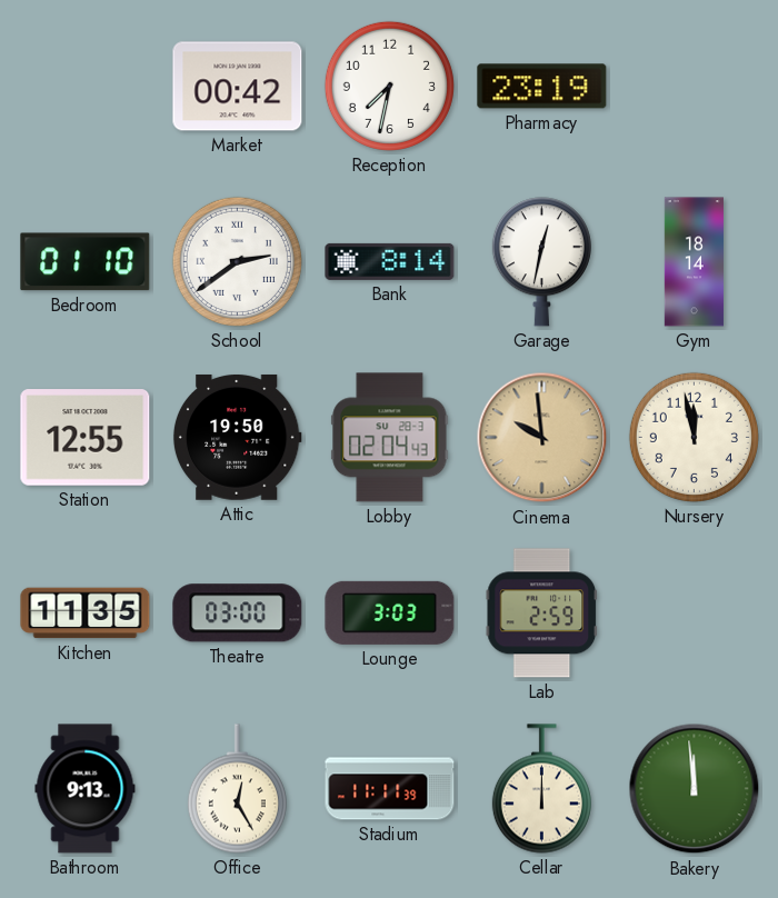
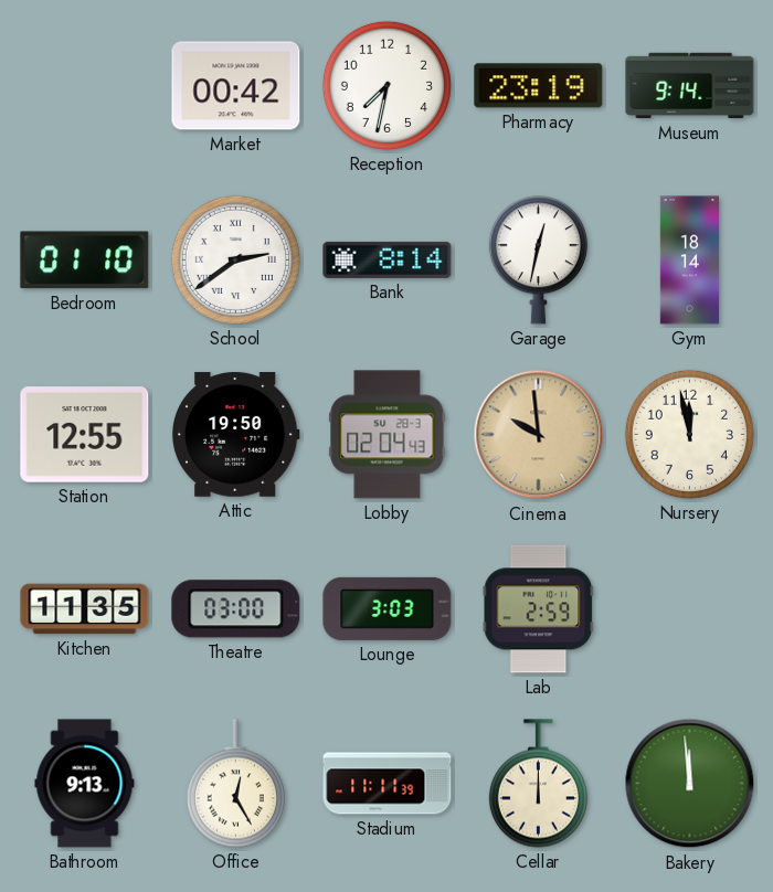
Museum: none -> 9:14
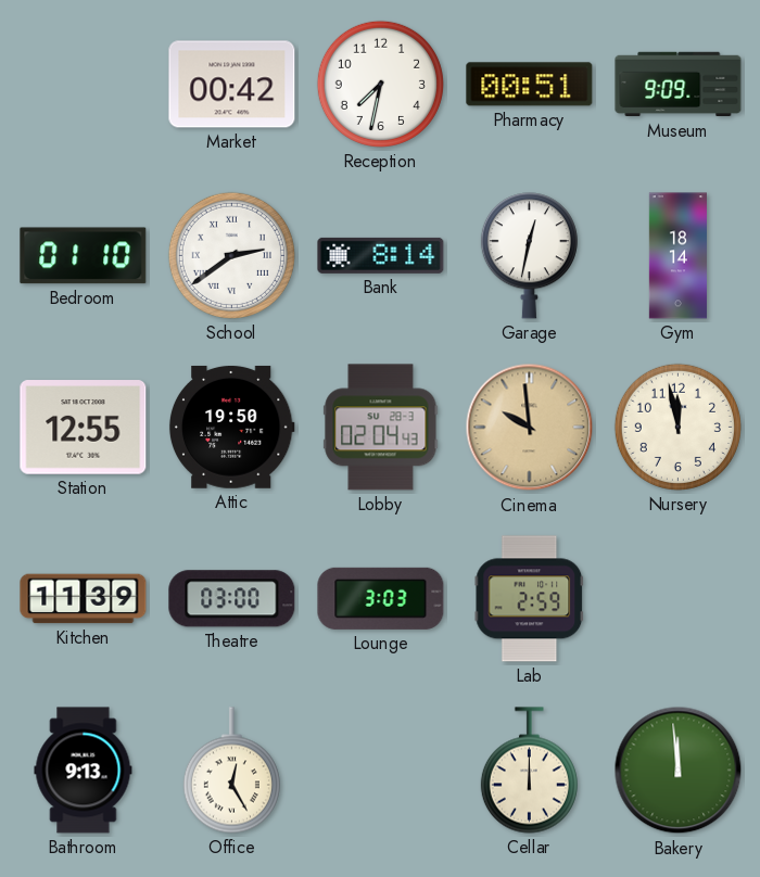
Pharmacy: 23:19 -> 00:51
Museum: 9:14 -> 9:09
Kitchen: 11:35 -> 11:39
Stadium: 11:11 -> none
